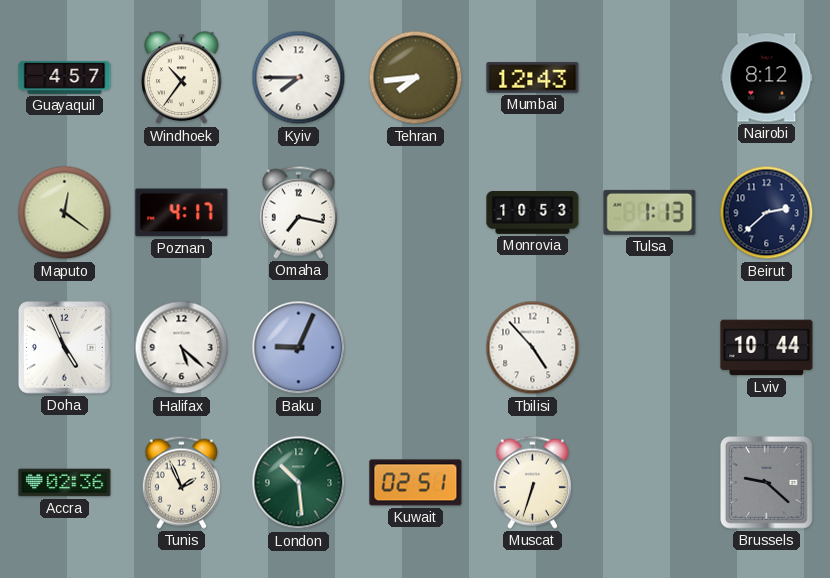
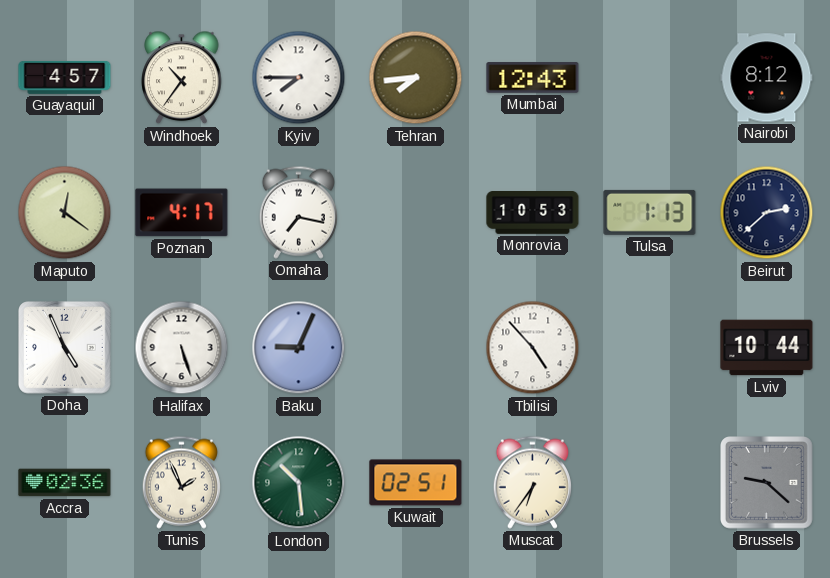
Halifax: 5:22 -> 5:27
Muscat: 6:33 -> 6:36
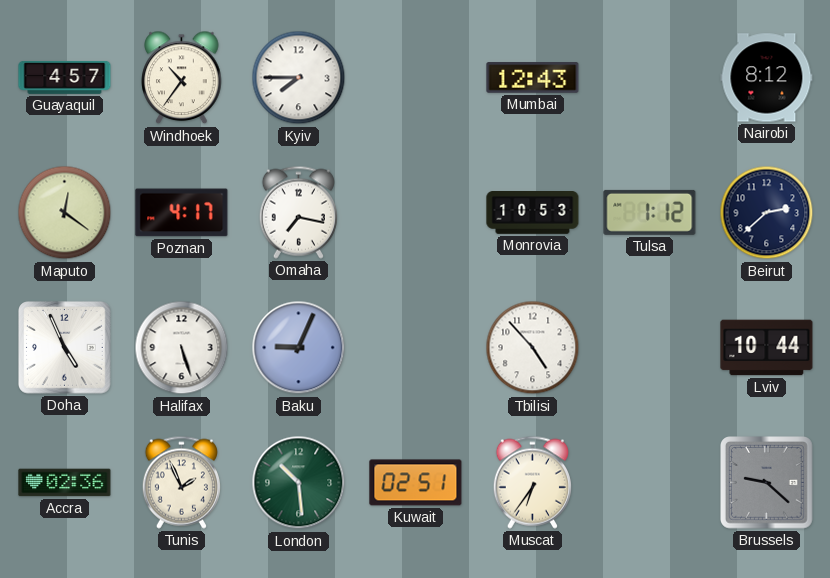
Tehran: 7:44 -> none
Tulsa: 1:13 -> 1:12
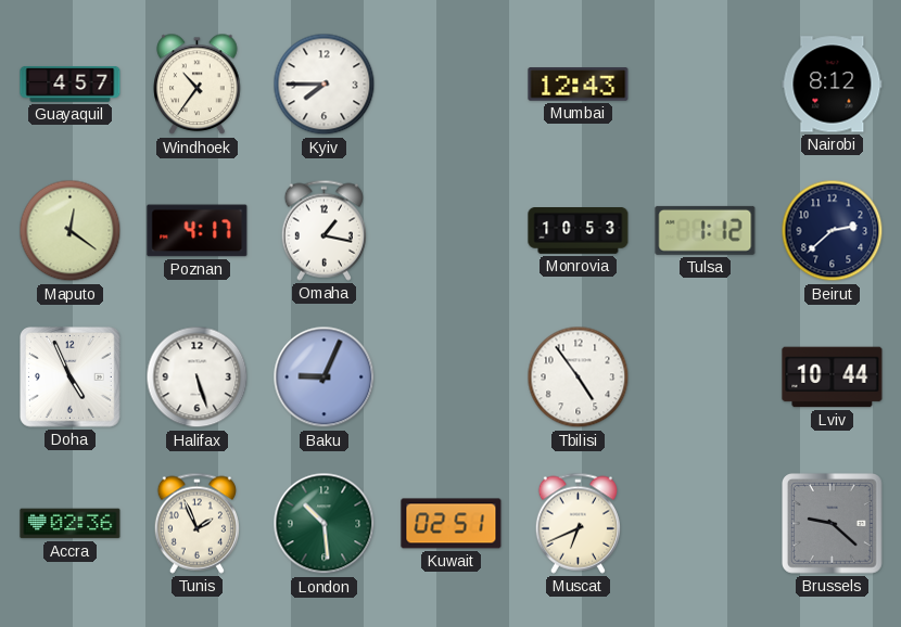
Omaha: 7:17 -> 1:17
Tbilisi: 4:53 -> 4:54
Muscat: 6:36 -> 6:41
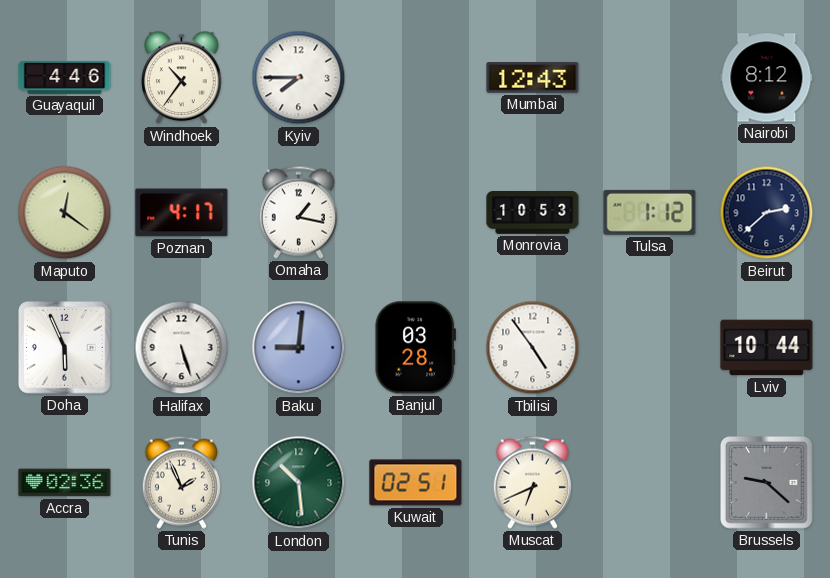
Guayaquil: 4:57 -> 4:46
Doha: 4:56 -> 5:56
Baku: 9:04 -> 9:01
Banjul: none -> 03:28
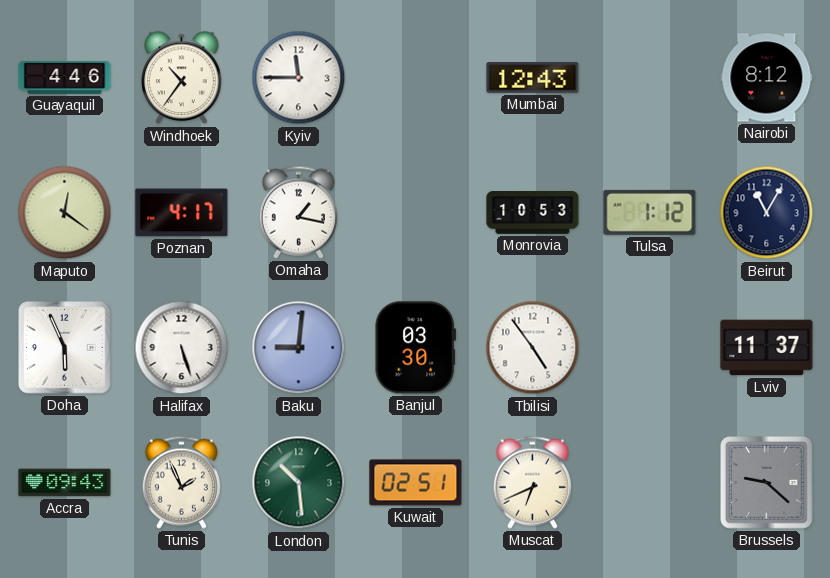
Kyiv: 7:45 -> 11:45
Beirut: 2:38 -> 11:05
Banjul: 03:28 -> 03:30
Lviv: 10:44 -> 11:37
Accra: 02:36 -> 09:43
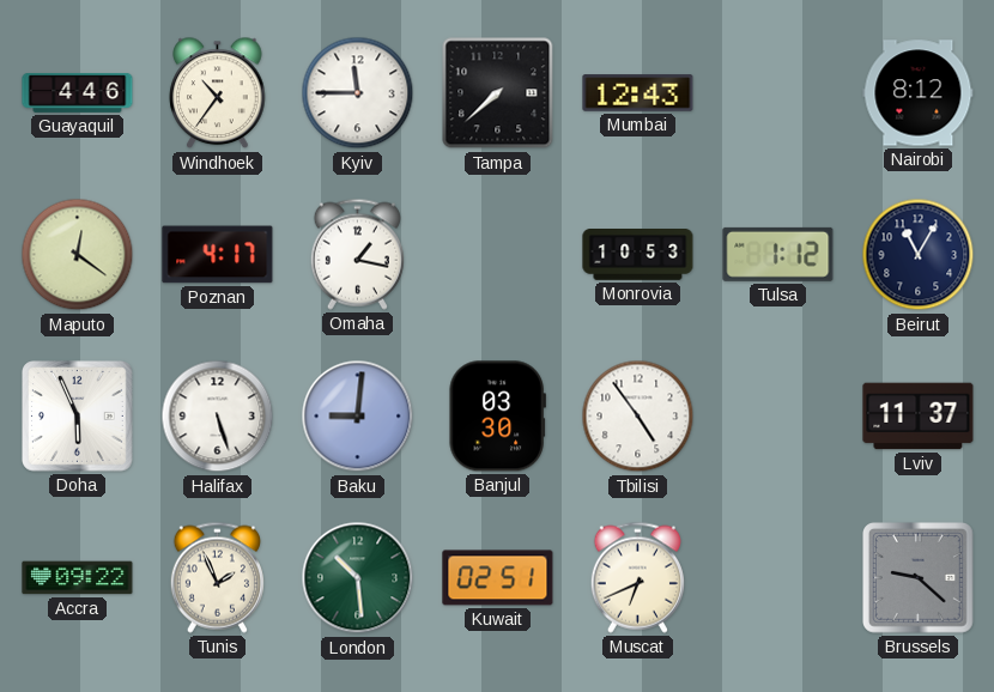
Tampa: none -> 7:38
Accra: 09:43 -> 09:22
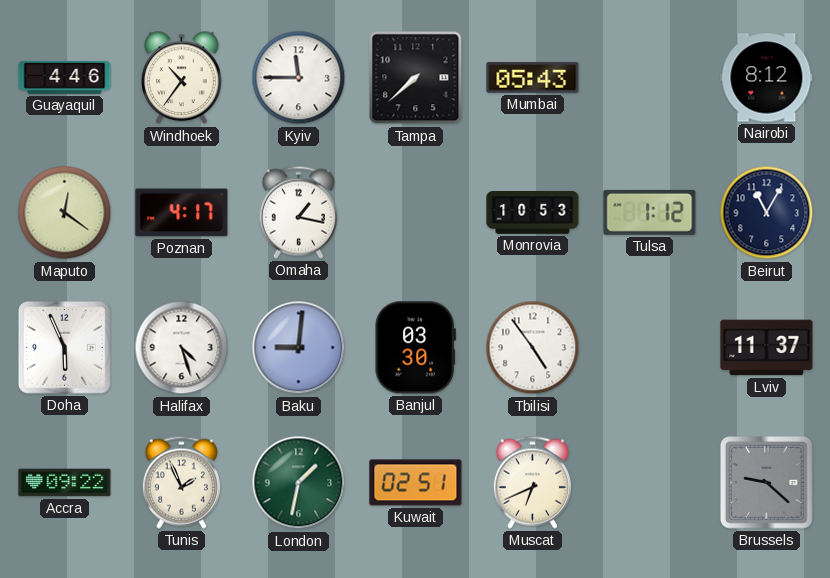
Mumbai: 12:43 -> 05:43
Halifax: 5:27 -> 4:27
London: 10:29 -> 1:32
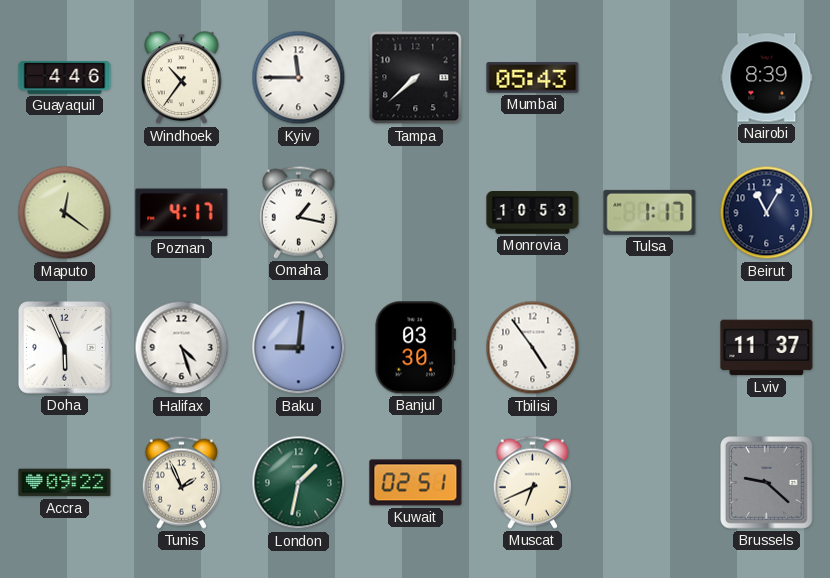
Nairobi: 8:12 -> 8:39
Tulsa: 1:12 -> 1:17
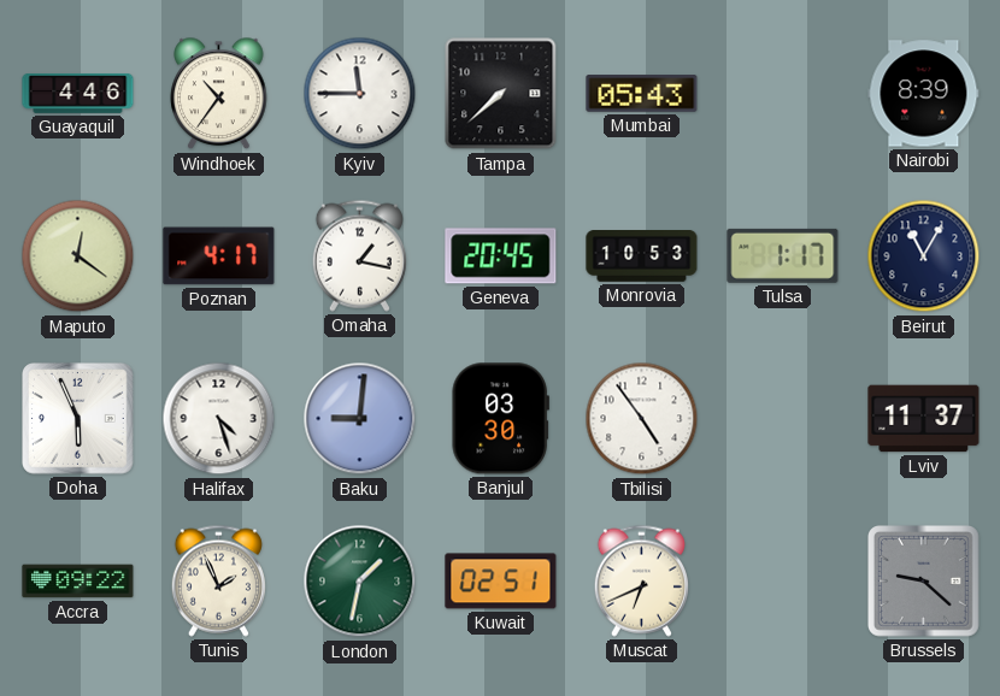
Geneva: none -> 20:45
